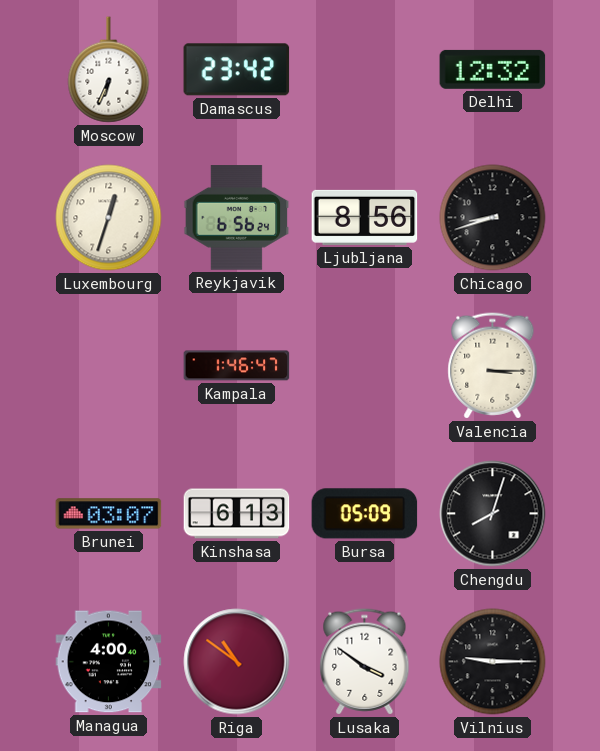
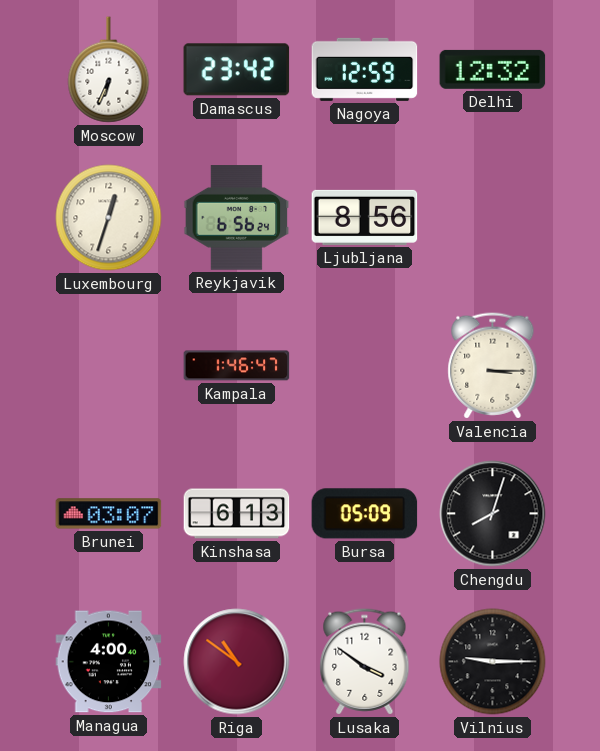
Nagoya: none -> 12:59
Chicago: 8:42 -> none
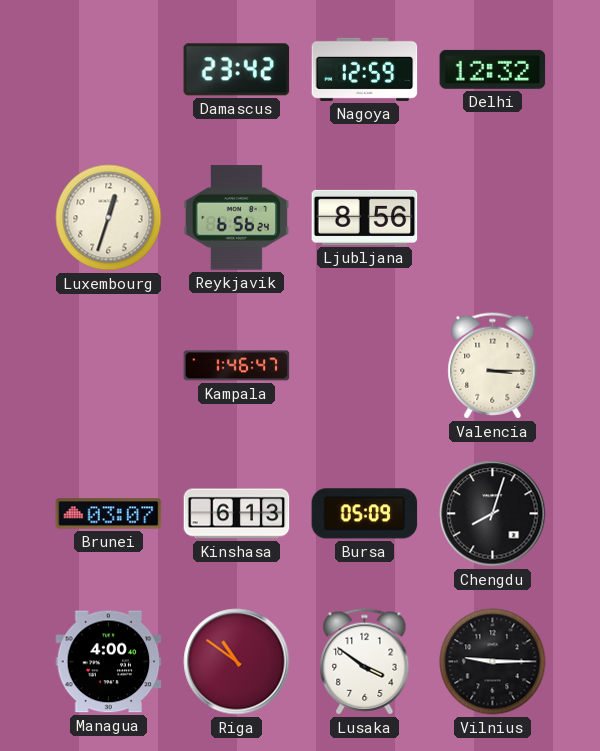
Moscow: 6:34 -> none
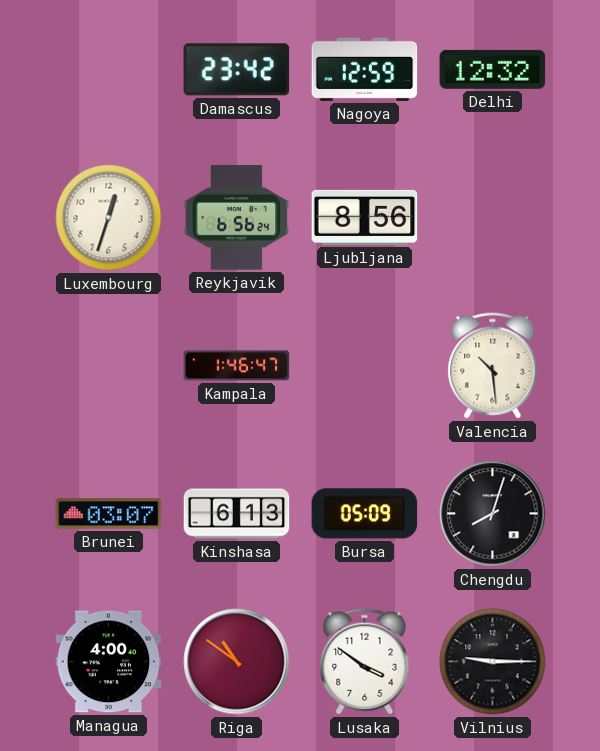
Valencia: 3:15 -> 10:29
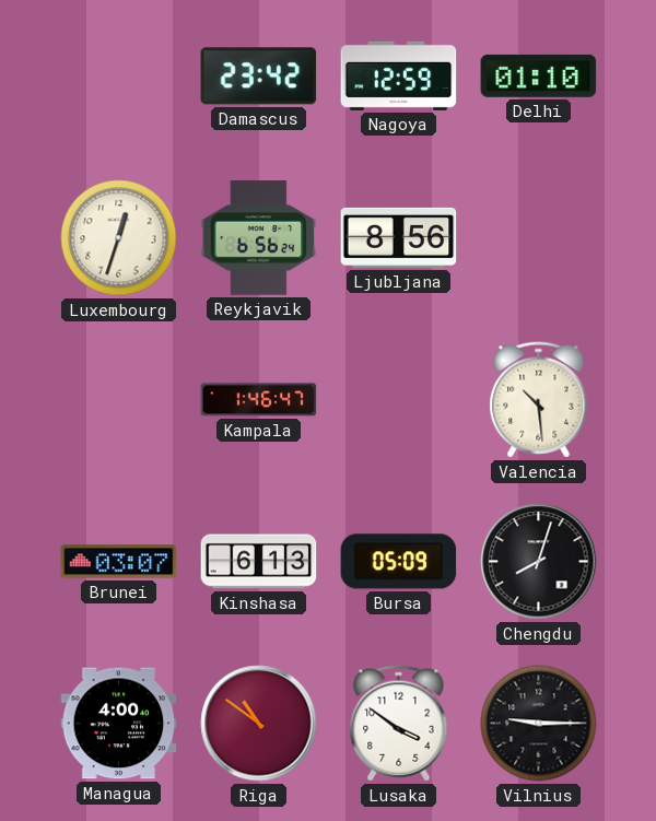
Delhi: 12:32 -> 01:10
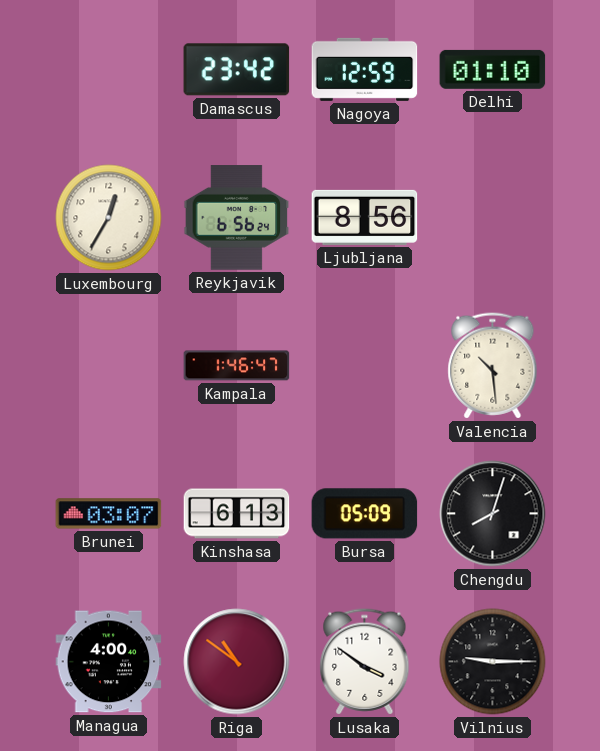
Luxembourg: 12:33 -> 12:35
